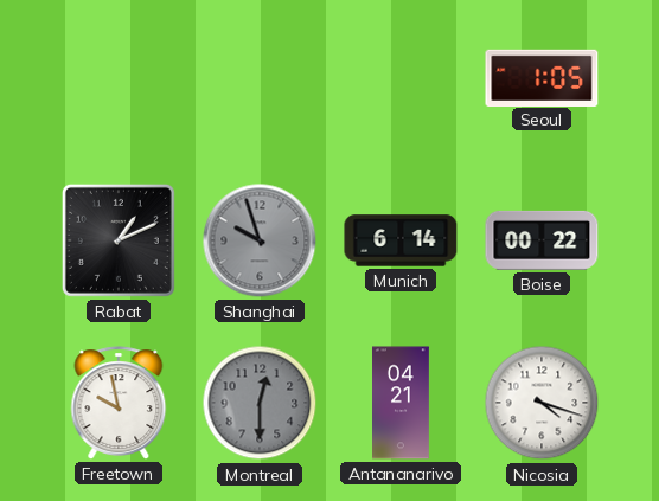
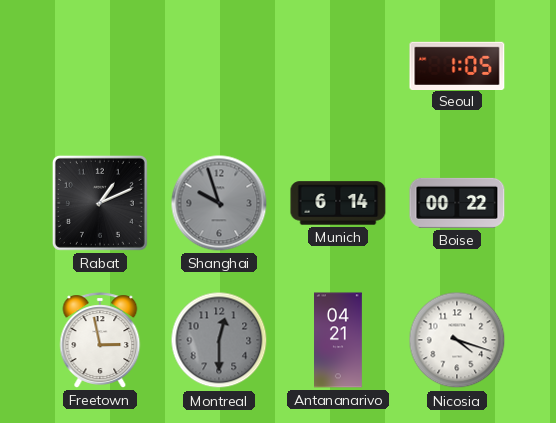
Freetown: 9:58 -> 2:58
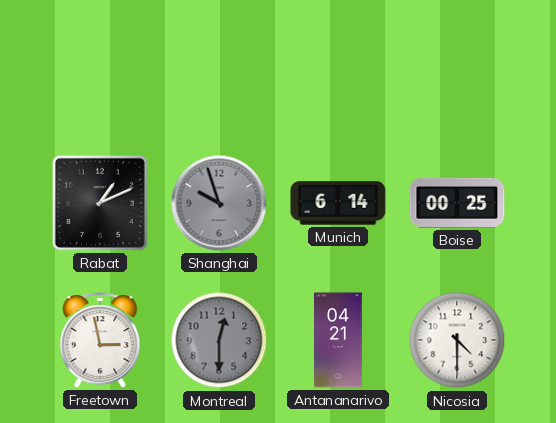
Seoul: 1:05 -> none
Boise: 00:22 -> 00:25
Nicosia: 4:18 -> 4:30
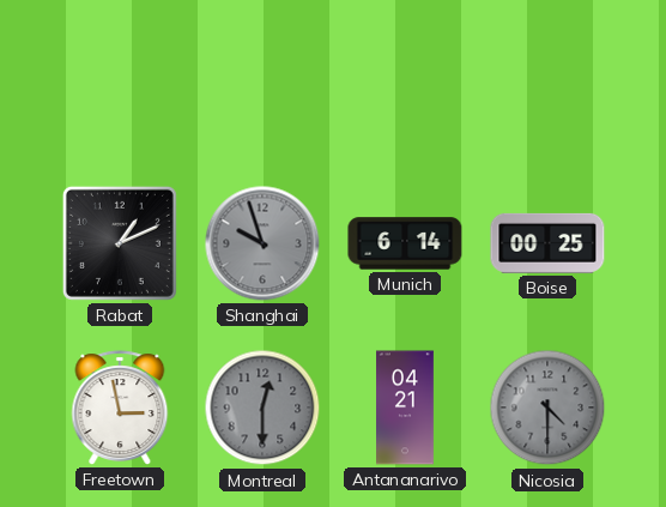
Nicosia dial: white -> grey
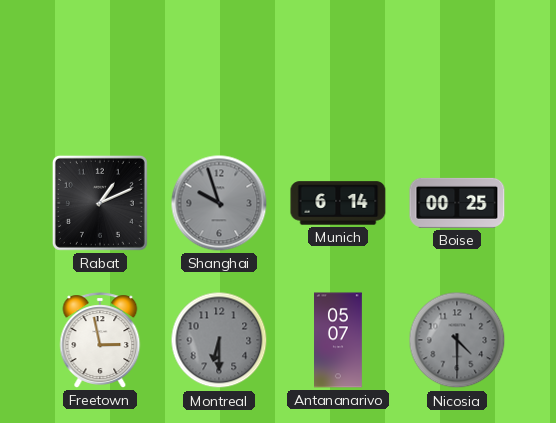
Montreal: 12:30 -> 6:30
Antananarivo: 04:21 -> 05:07
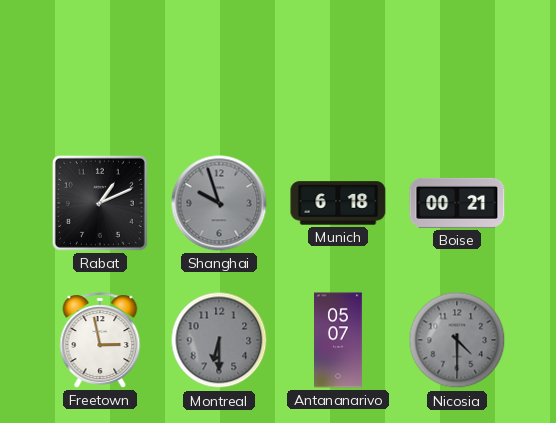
Munich: 6:14 -> 6:18
Boise: 00:25 -> 00:21
